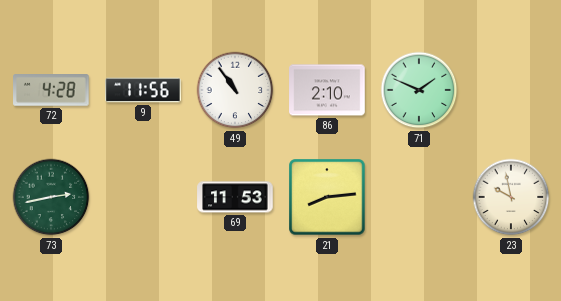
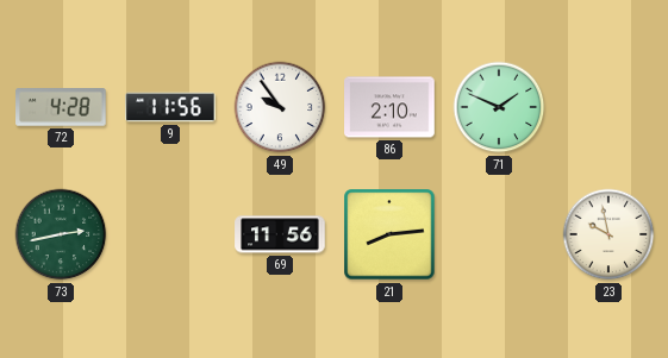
49: 10:54 -> 9:54
69: 11:53 -> 11:56
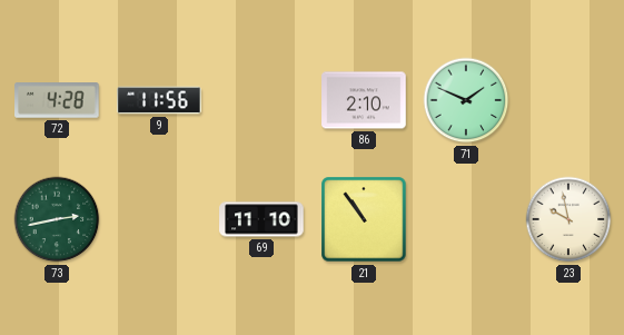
49: 9:54 -> none
69: 11:56 -> 11:10
21: 8:14 -> 10:54
